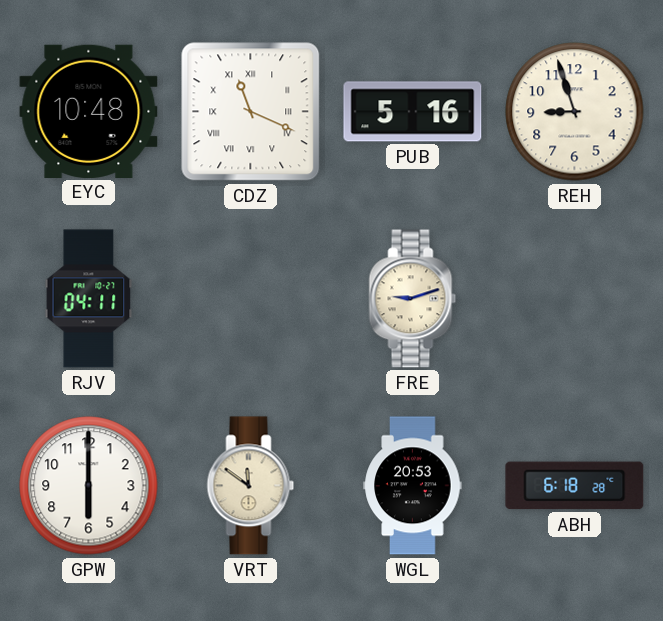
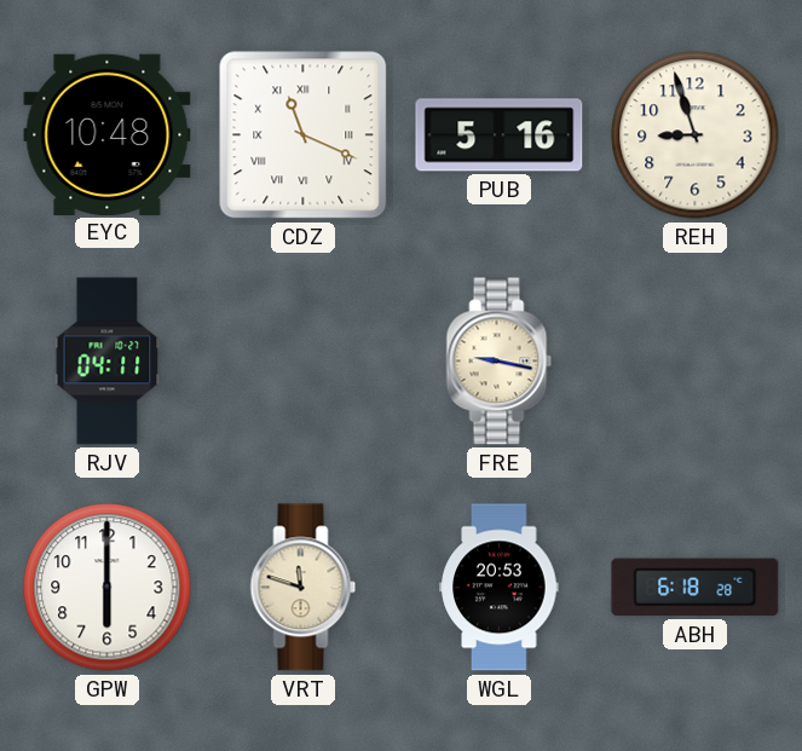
FRE: 9:12 -> 9:17
VRT: 11:51 -> 11:48
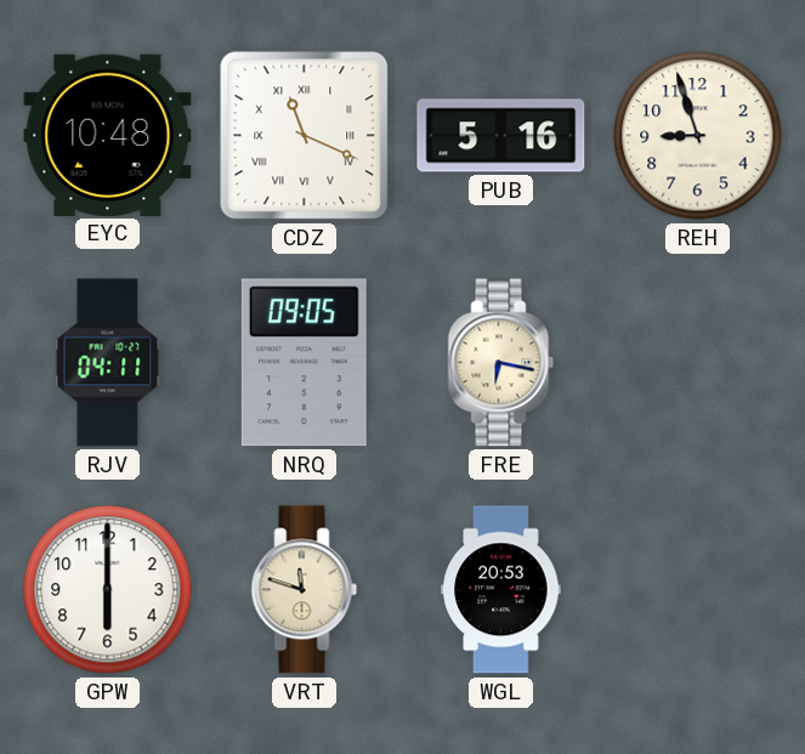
NRQ: none -> 09:05
FRE: 9:17 -> 6:17
ABH: 6:18 -> none
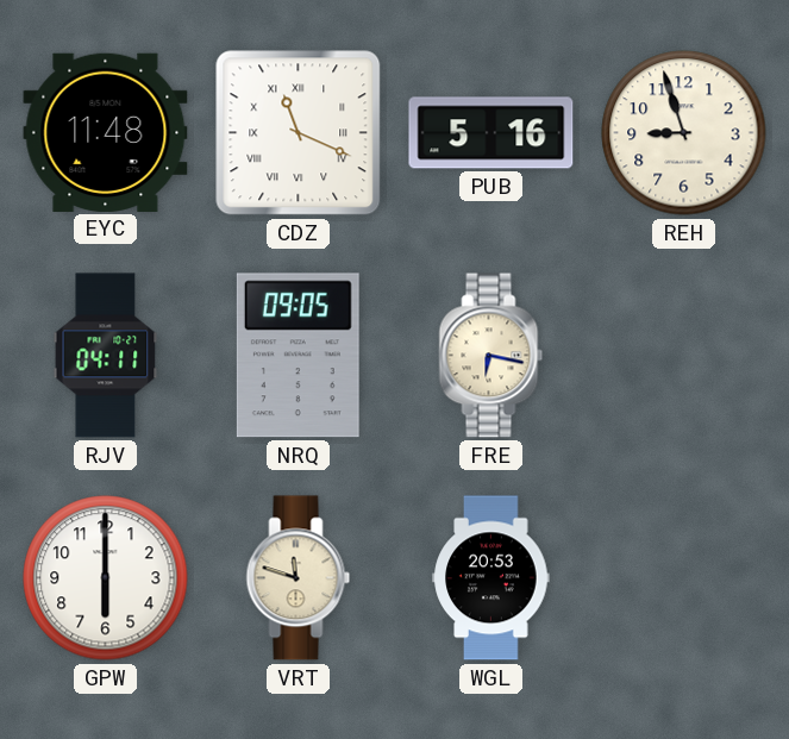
EYC: 10:48 -> 11:48
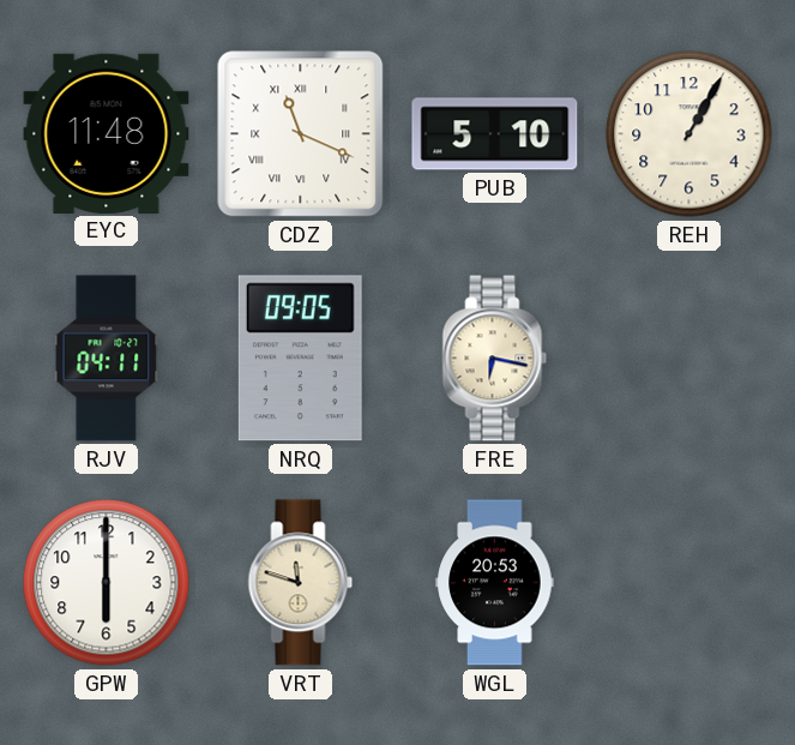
PUB: 5:16 -> 5:10
REH: 8:57 -> 1:05
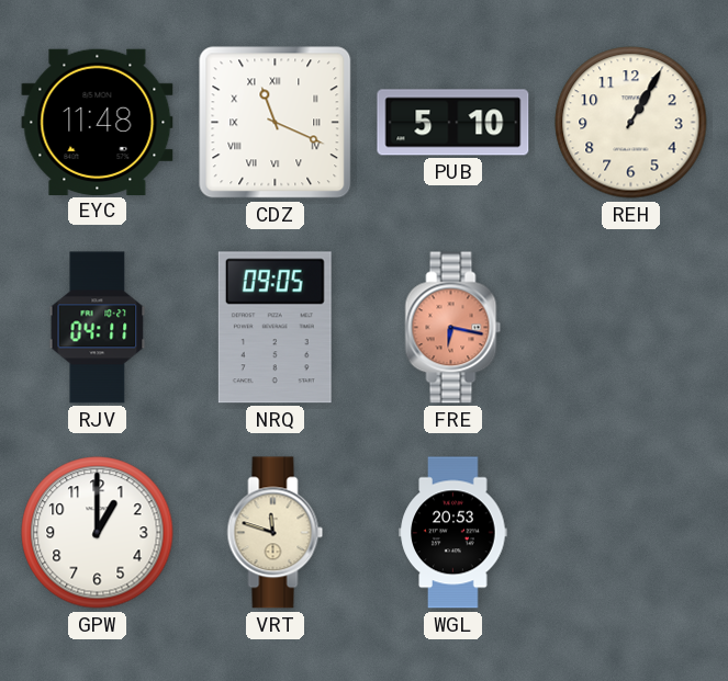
FRE dial: cream -> salmon
GPW: 6:00 -> 1:00
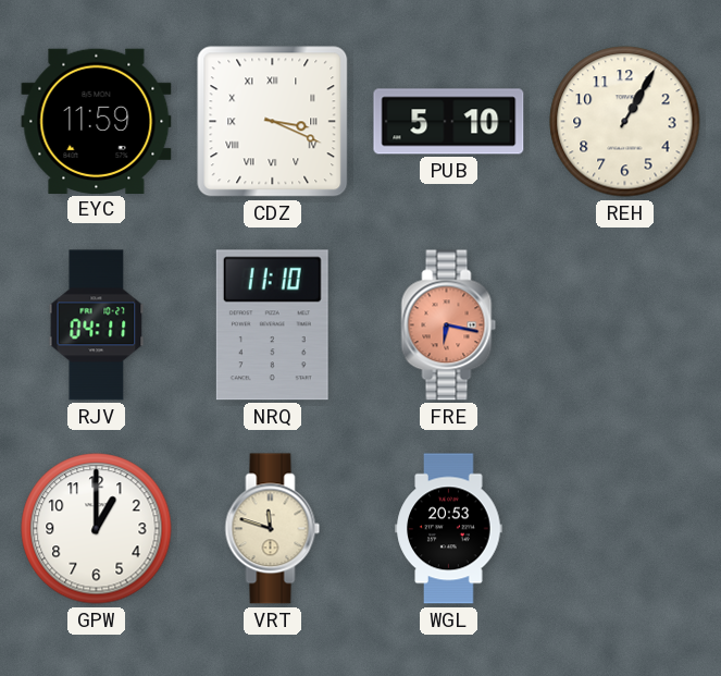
EYC: 11:48 -> 11:59
CDZ: 11:19 -> 3:19
NRQ: 09:05 -> 11:10
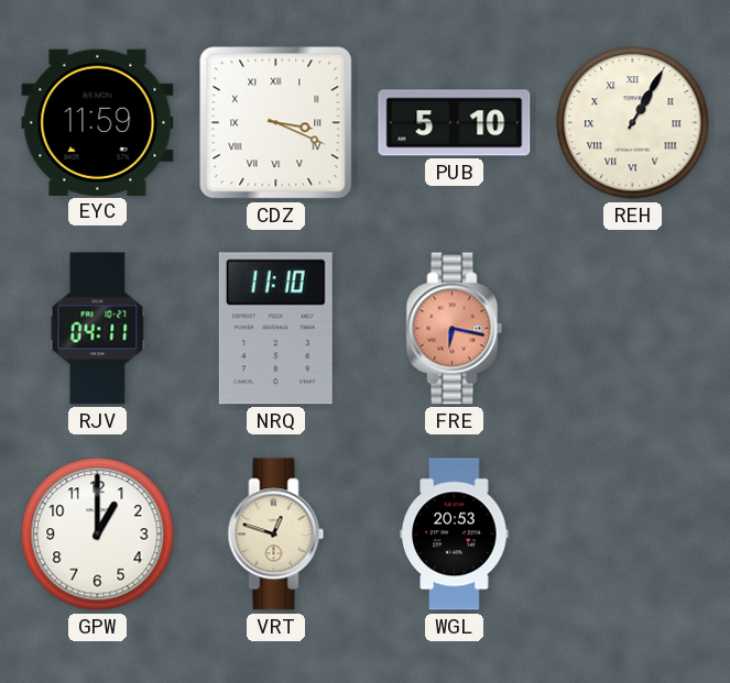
REH numerals: Arabic -> Roman
VRT: 11:48 -> 12:48
